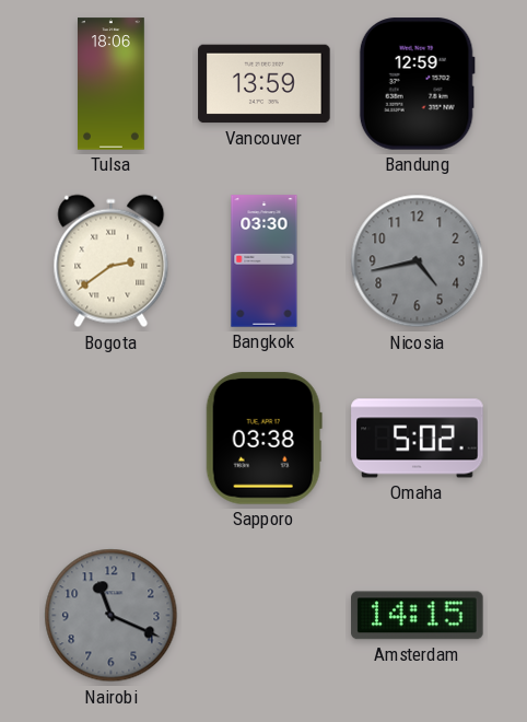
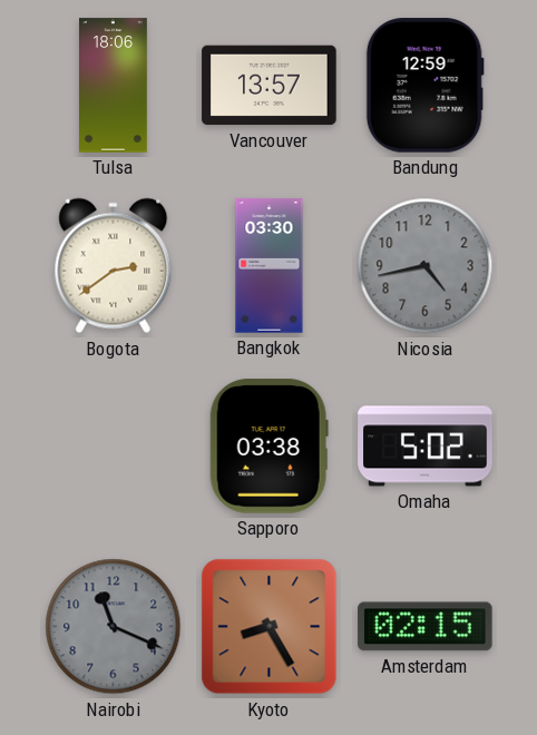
Vancouver: 13:59 -> 13:57
Kyoto: none -> 8:25
Amsterdam: 14:15 -> 02:15
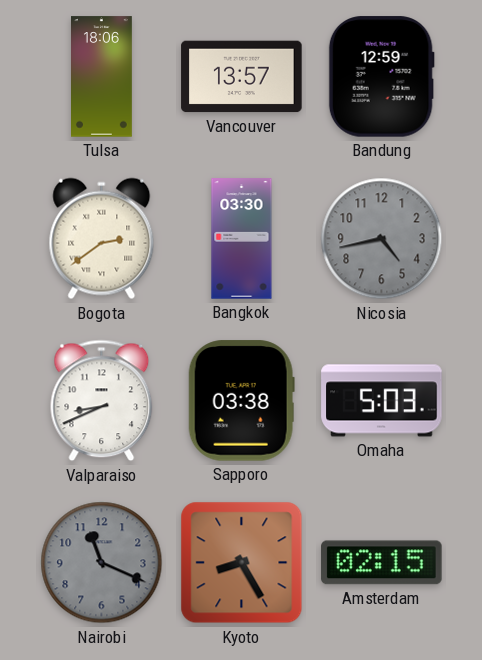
Valparaiso: none -> 8:41
Omaha: 5:02 -> 5:03
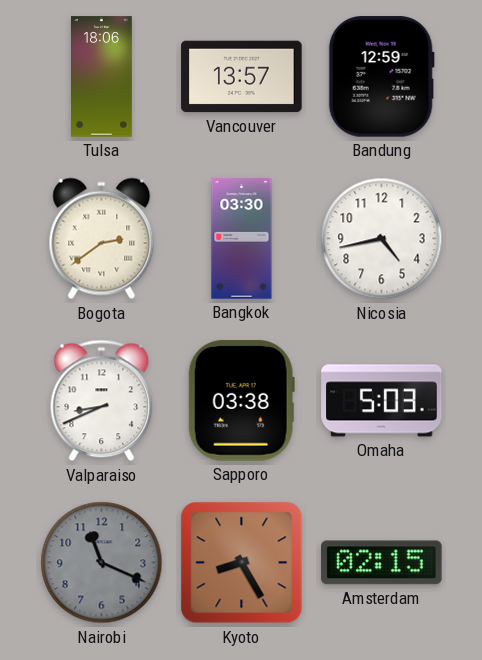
Nicosia dial: grey -> white
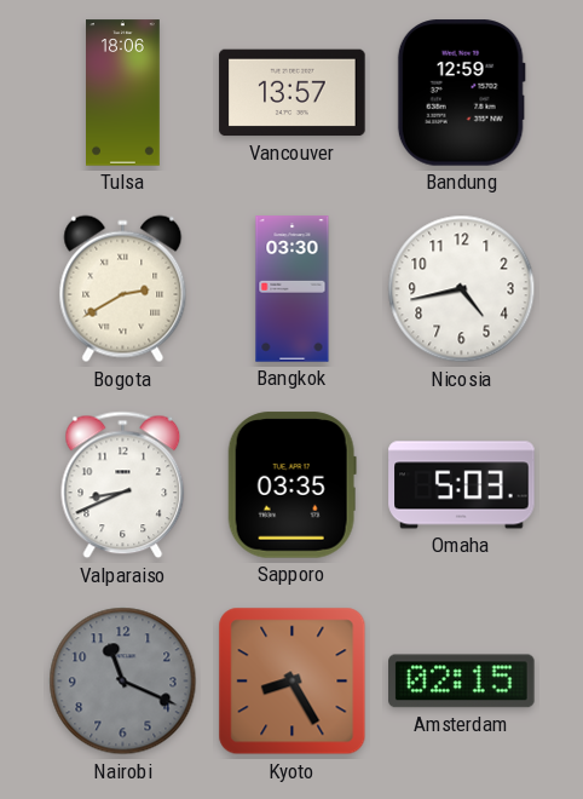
Bogota: 2:39 -> 2:40
Sapporo: 03:38 -> 03:35
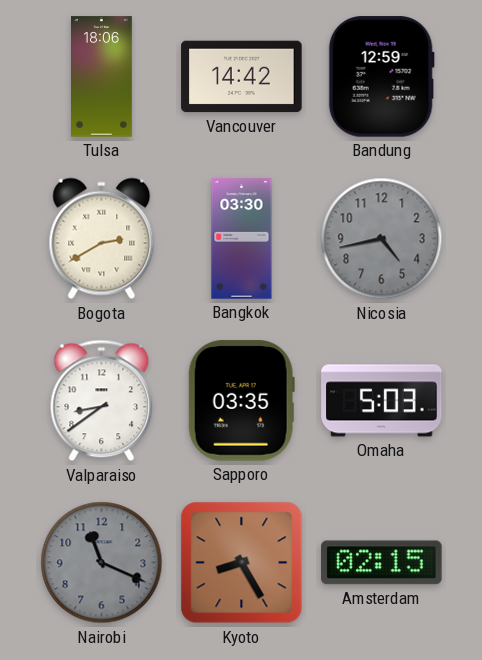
Vancouver: 13:57 -> 14:42
Nicosia dial: white -> grey
Valparaiso: 8:41 -> 8:39
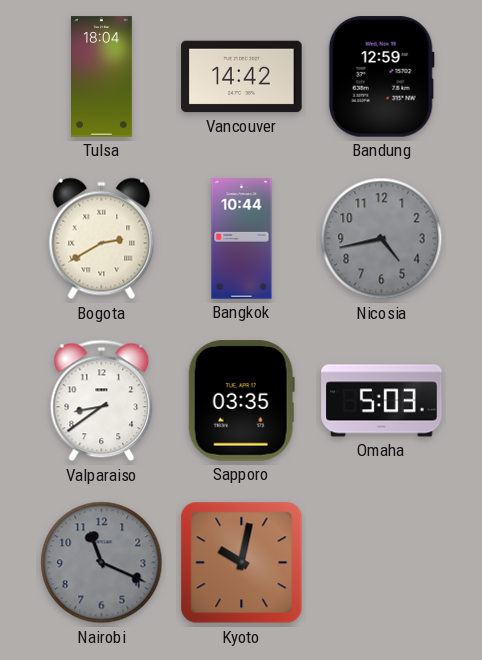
Tulsa: 18:06 -> 18:04
Bangkok: 03:30 -> 10:44
Kyoto: 8:25 -> 10:02
Amsterdam: 02:15 -> none
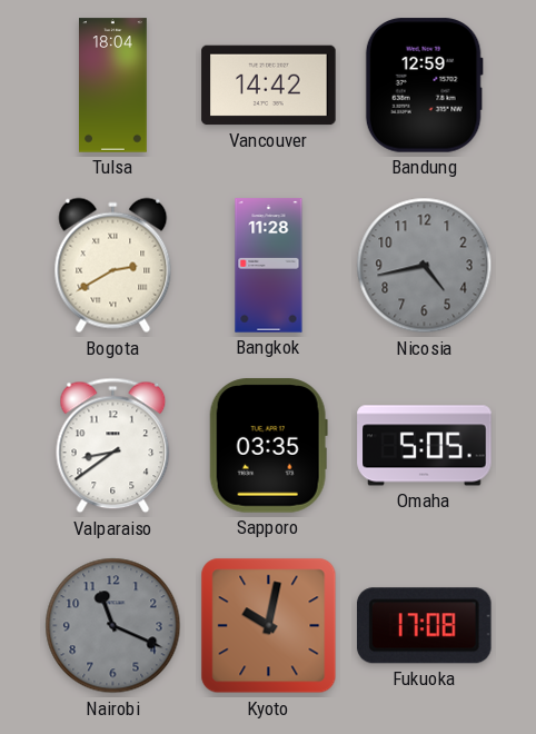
Bangkok: 10:44 -> 11:28
Omaha: 5:03 -> 5:05
Fukuoka: none -> 17:08
